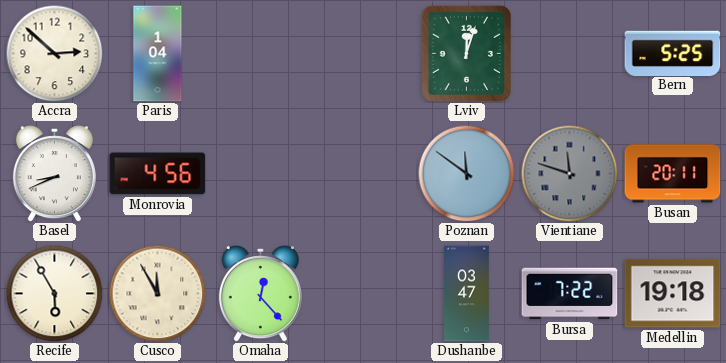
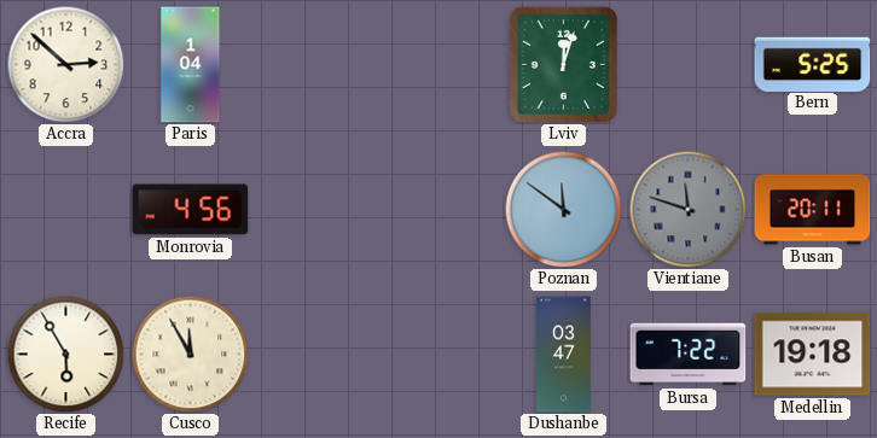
Basel: 8:41 -> none
Omaha: 12:23 -> none
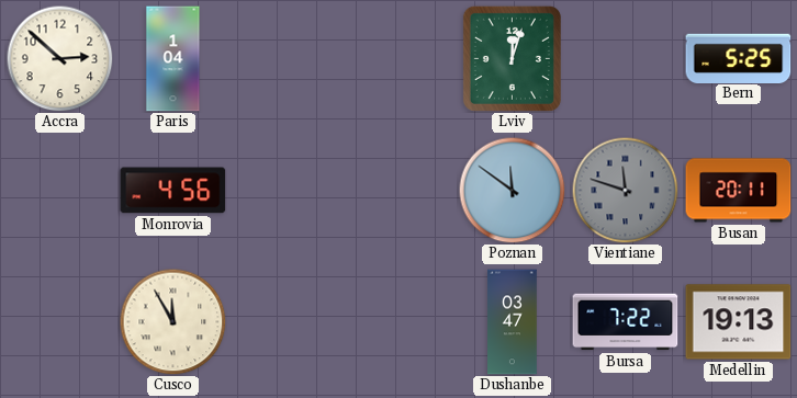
Recife: 5:55 -> none
Medellin: 19:18 -> 19:13
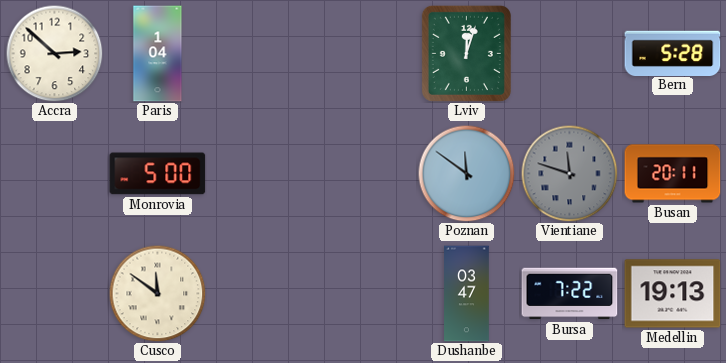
Bern: 5:25 -> 5:28
Monrovia: 4:56 -> 5:00
Cusco: 11:55 -> 11:51
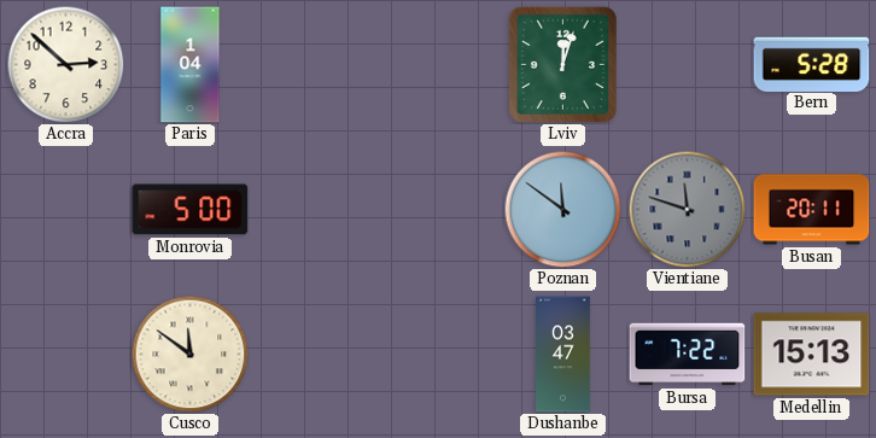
Medellin: 19:13 -> 15:13
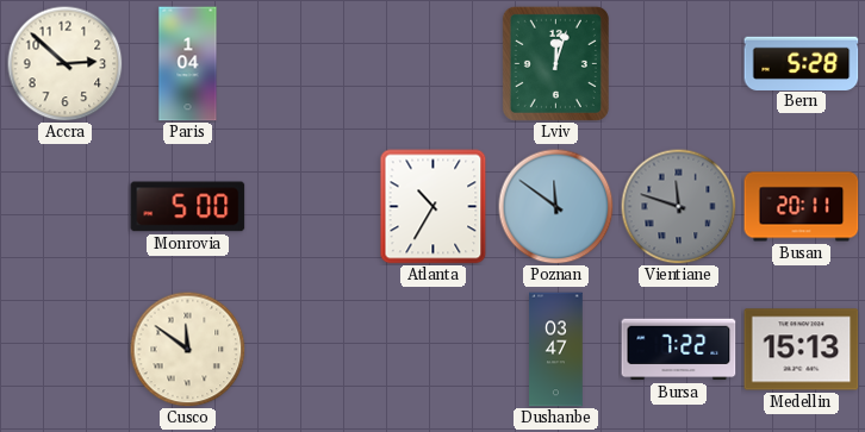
Atlanta: none -> 10:35
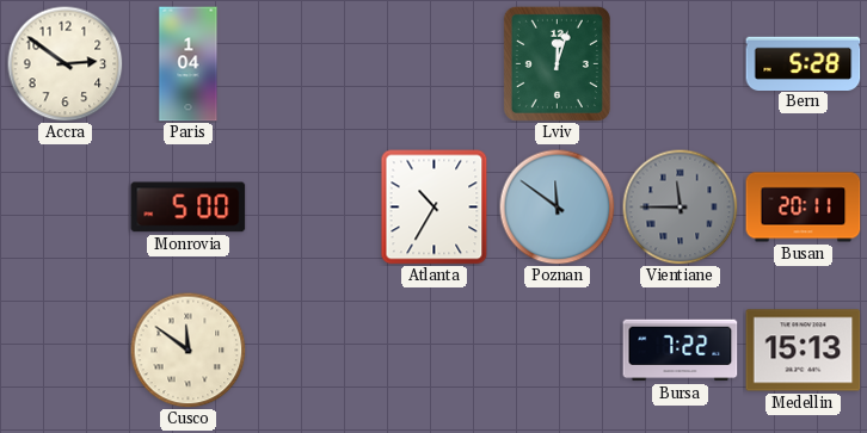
Accra: 2:52 -> 2:51
Vientiane: 11:48 -> 11:45
Dushanbe: 03:47 -> none
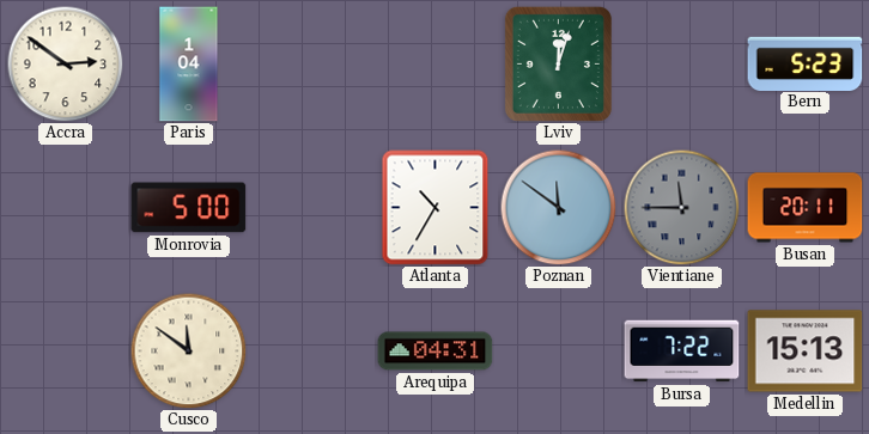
Bern: 5:28 -> 5:23
Arequipa: none -> 04:31
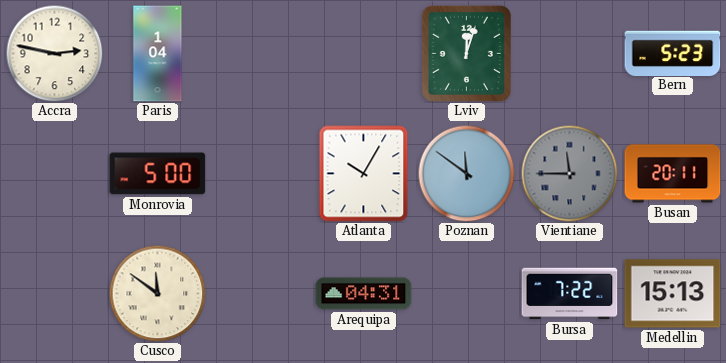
Accra: 2:51 -> 2:47
Atlanta: 10:35 -> 10:05
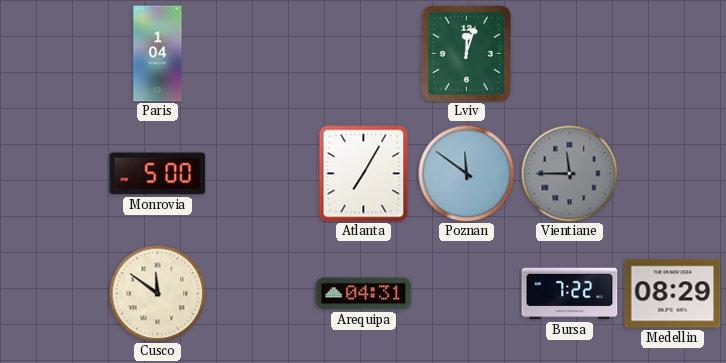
Accra: 2:47 -> none
Bern: 5:23 -> none
Atlanta: 10:05 -> 7:05
Busan: 20:11 -> none
Medellin: 15:13 -> 08:29
